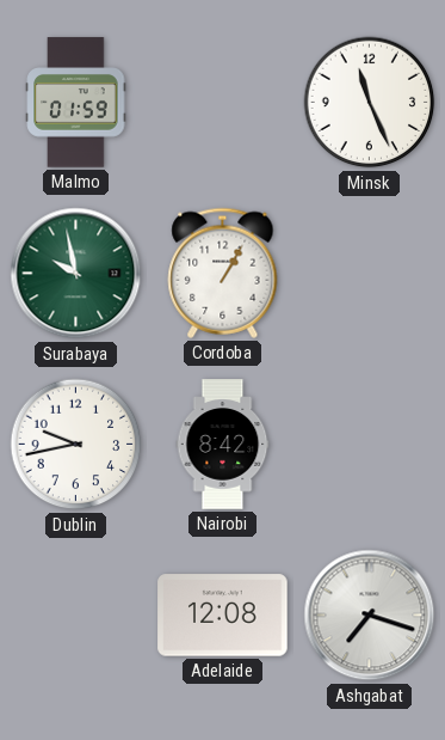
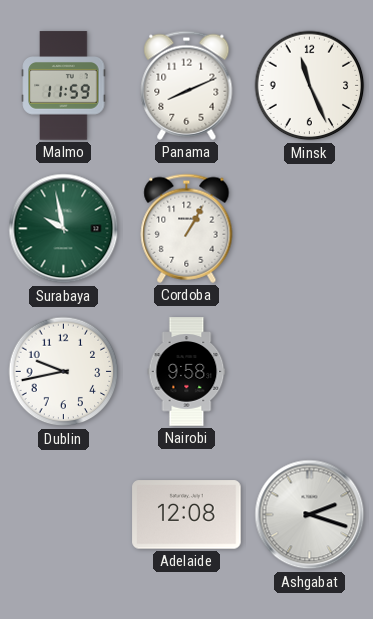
Malmo: 01:59 -> 11:59
Panama: none -> 8:11
Nairobi: 8:42 -> 9:58
Ashgabat: 7:18 -> 2:18
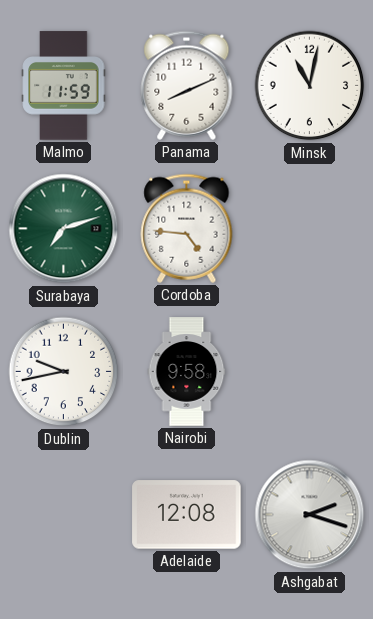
Minsk: 11:26 -> 11:02
Surabaya: 9:58 -> 7:12
Cordoba: 1:05 -> 4:46
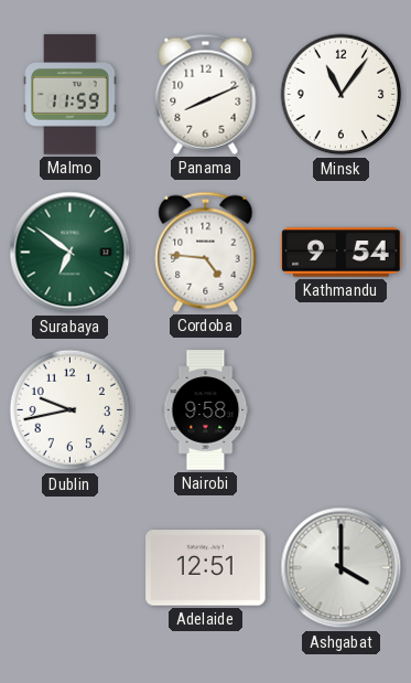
Minsk: 11:02 -> 11:06
Surabaya: 7:12 -> 6:51
Kathmandu: none -> 9:54
Adelaide: 12:08 -> 12:51
Ashgabat: 2:18 -> 4:00
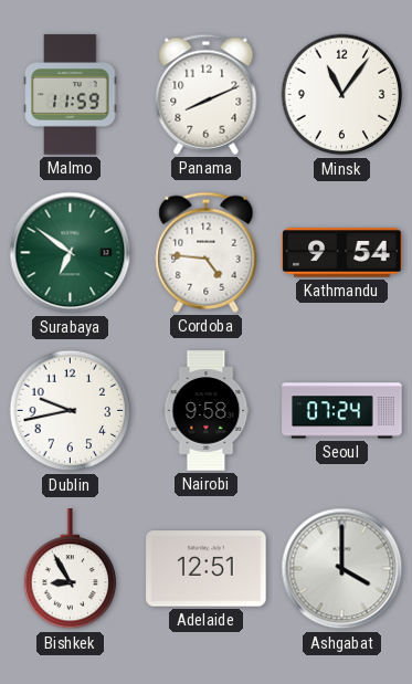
Seoul: none -> 07:24
Bishkek: none -> 8:55
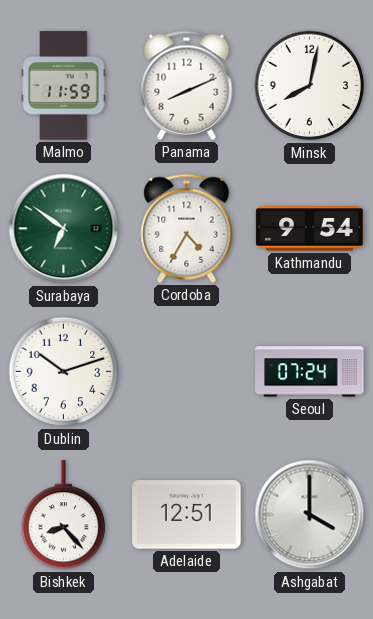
Minsk: 11:06 -> 8:02
Cordoba: 4:46 -> 4:35
Dublin: 9:43 -> 10:12
Nairobi: 9:58 -> none
Bishkek: 8:55 -> 8:23
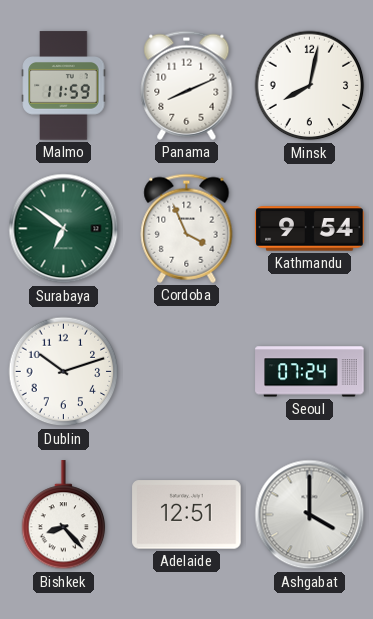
Cordoba: 4:35 -> 3:56
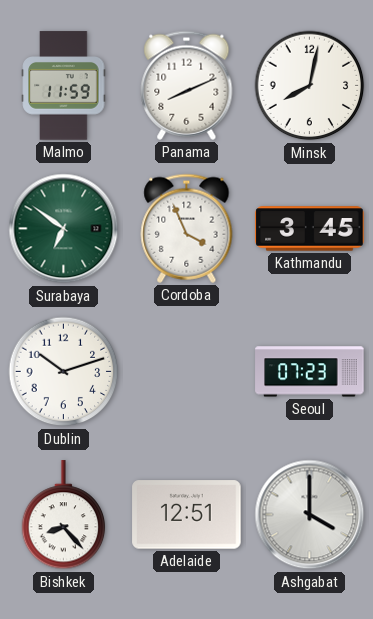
Kathmandu: 9:54 -> 3:45
Seoul: 07:24 -> 07:23
